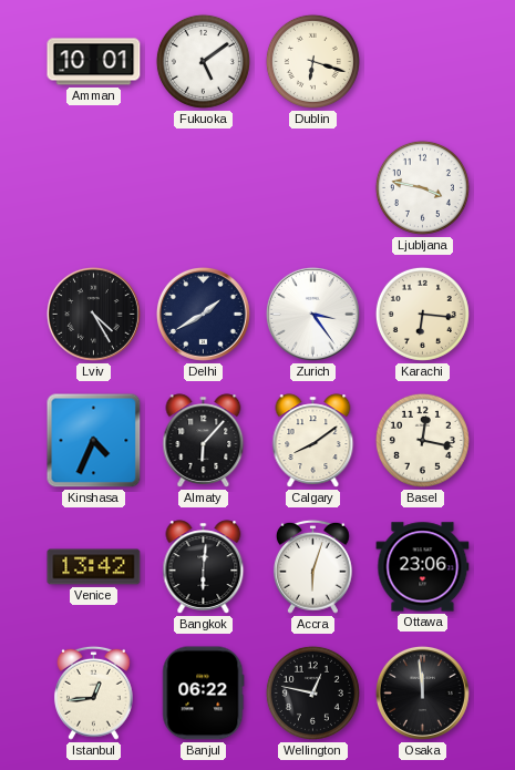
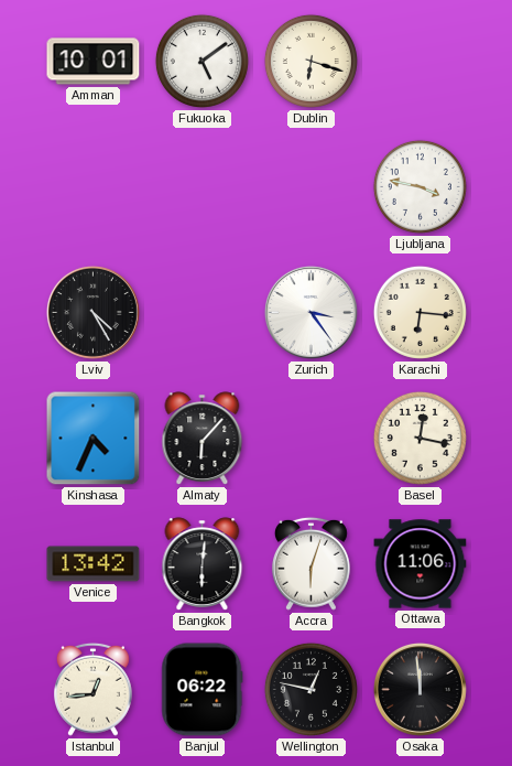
Delhi: 1:40 -> none
Calgary: 8:09 -> none
Ottawa: 23:06 -> 11:06
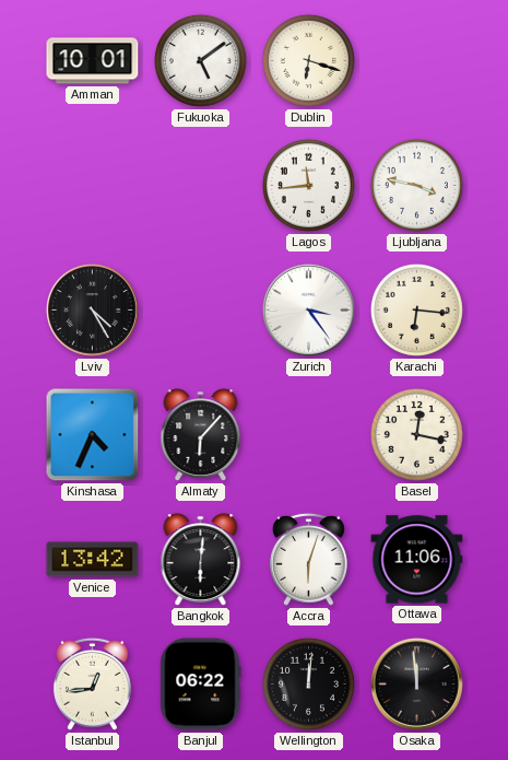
Lagos: none -> 11:44
Wellington: 12:47 -> 12:01
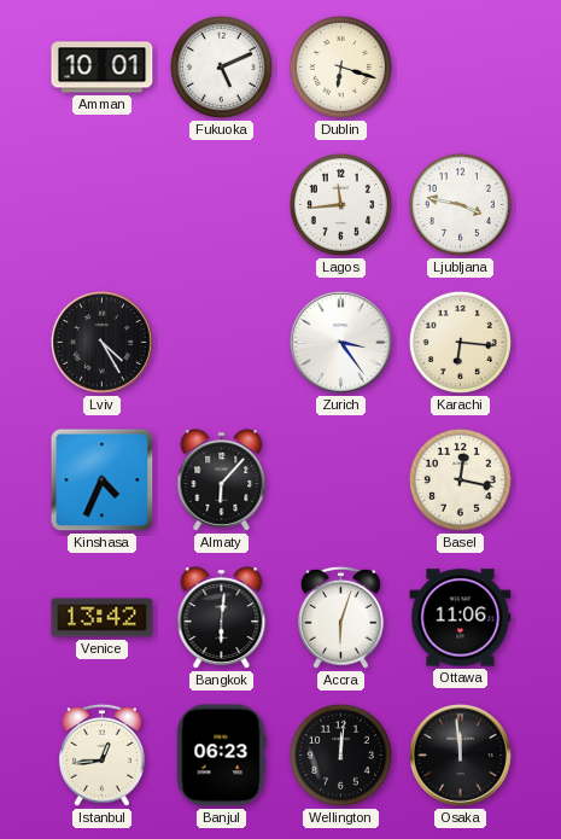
Fukuoka: 5:09 -> 5:11
Banjul: 06:22 -> 06:23
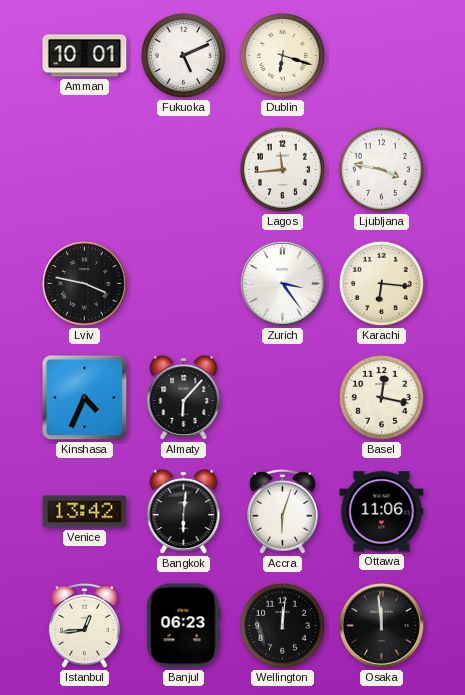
Lviv: 4:25 -> 3:47
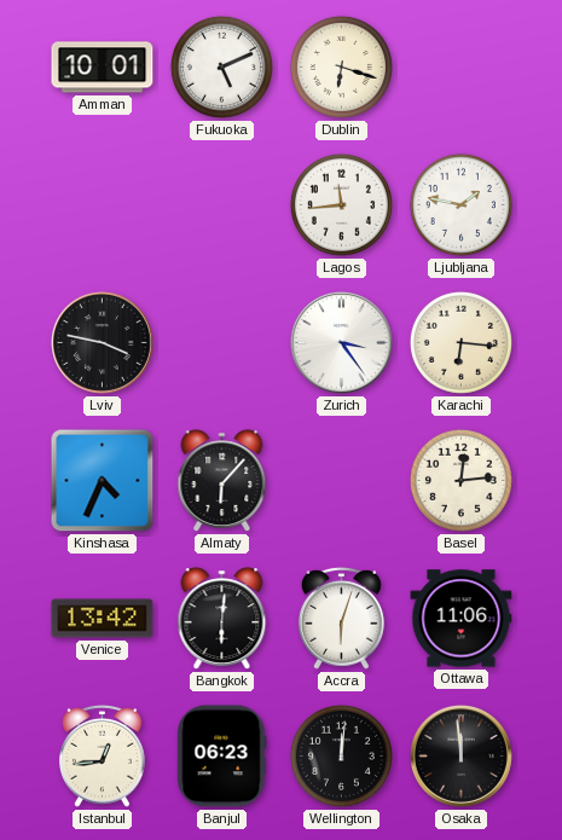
Ljubljana: 3:47 -> 1:47
Basel: 12:17 -> 12:14
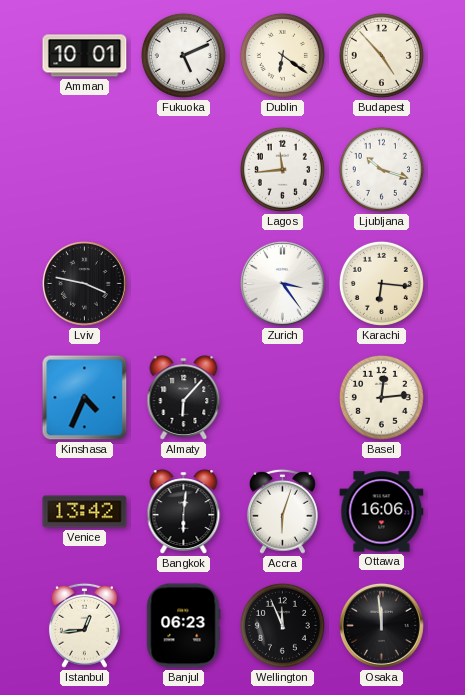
Dublin: 6:18 -> 6:21
Budapest: none -> 4:53
Ljubljana: 1:47 -> 10:18
Ottawa: 11:06 -> 16:06
Wellington: 12:01 -> 11:56
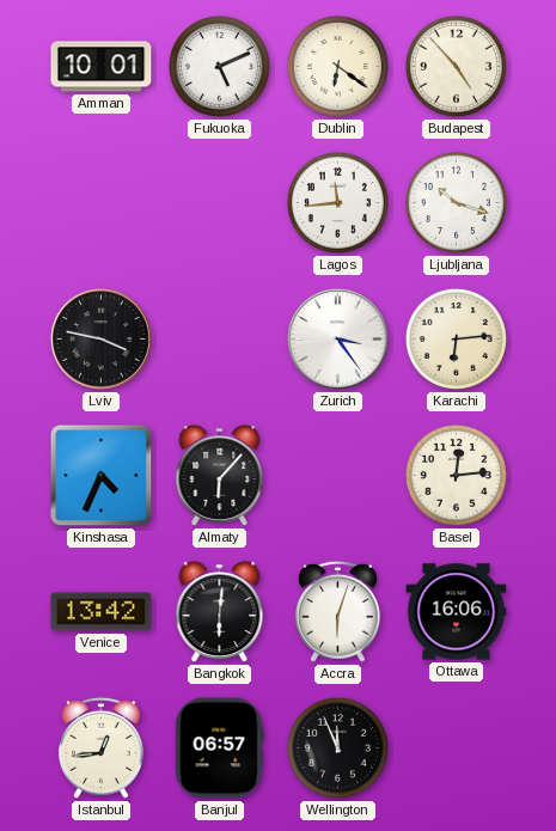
Karachi: 6:16 -> 6:14
Banjul: 06:23 -> 06:57
Osaka: 11:59 -> none
